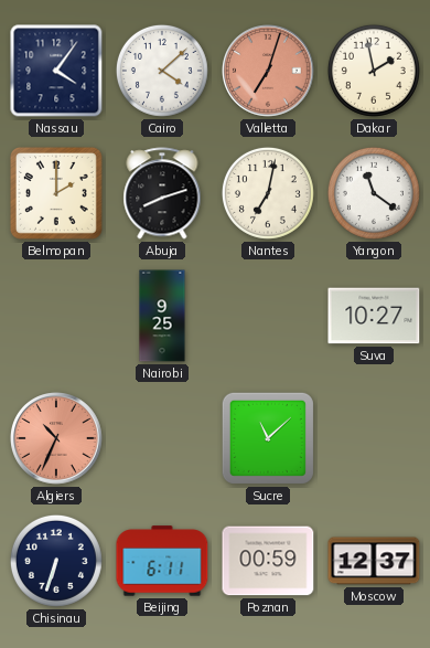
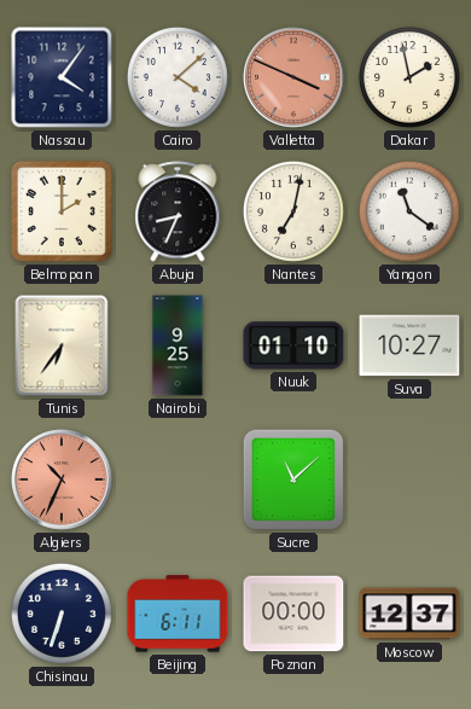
Valletta: 7:03 -> 3:49
Abuja: 8:12 -> 8:34
Tunis: none -> 6:36
Nuuk: none -> 01:10
Poznan: 00:59 -> 00:00
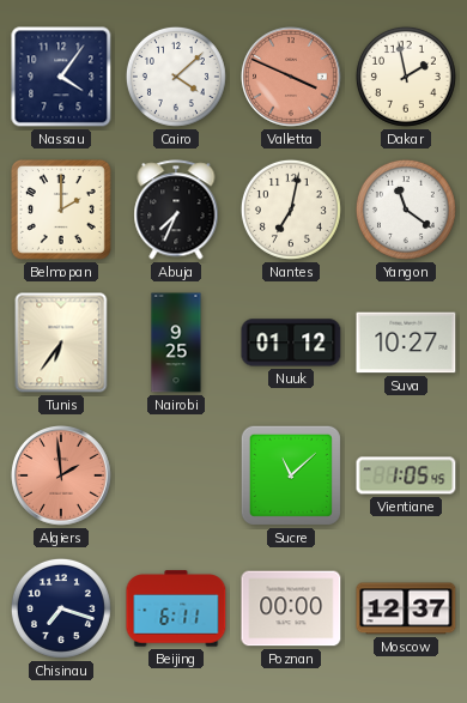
Abuja: 8:34 -> 7:34
Nuuk: 01:10 -> 01:12
Algiers: 10:34 -> 1:59
Vientiane: none -> 1:05
Chisinau: 6:33 -> 7:18
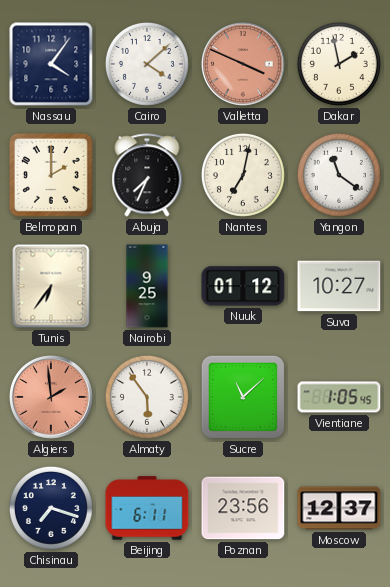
Almaty: none -> 5:54
Poznan: 00:00 -> 23:56
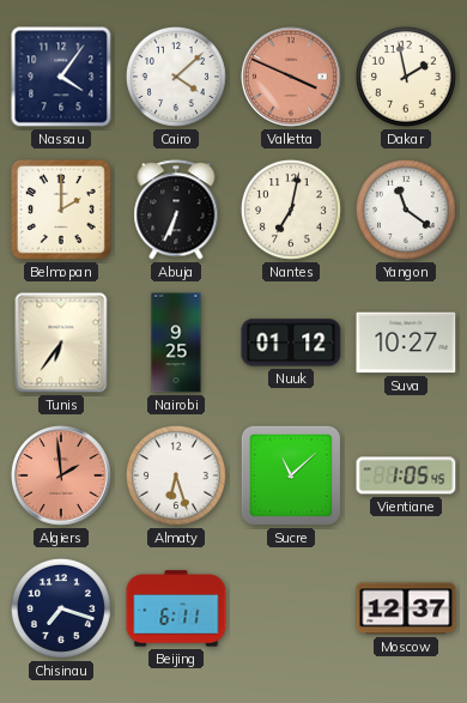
Abuja: 7:34 -> 6:34
Almaty: 5:54 -> 6:27
Poznan: 23:56 -> none
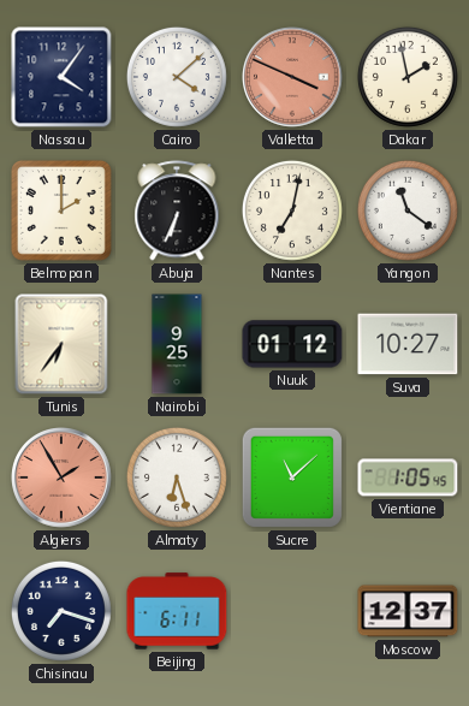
Algiers: 1:59 -> 1:55
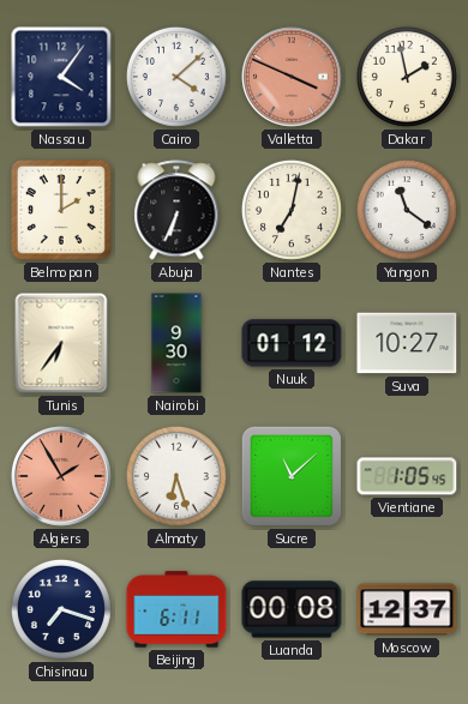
Nairobi: 9:25 -> 9:30
Luanda: none -> 00:08
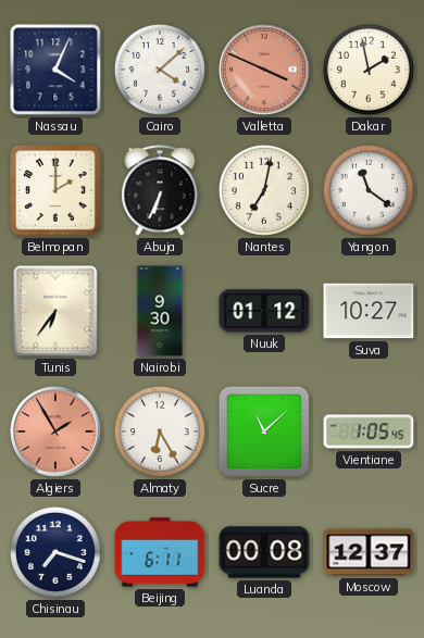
Nassau: 4:06 -> 4:04
Almaty: 6:27 -> 6:25
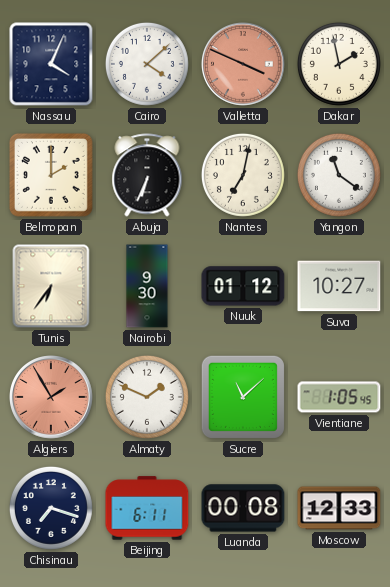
Almaty: 6:25 -> 1:49
Moscow: 12:37 -> 12:33
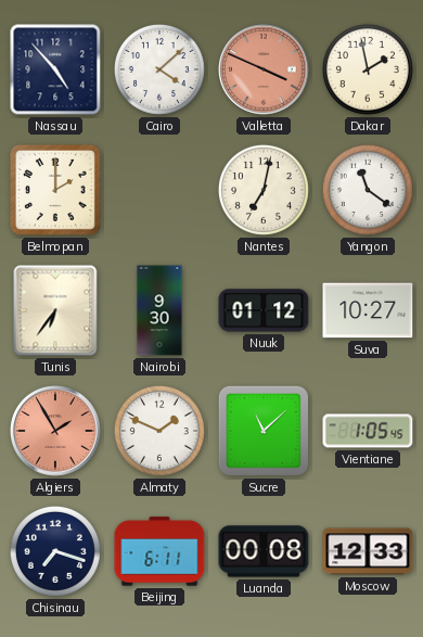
Nassau: 4:04 -> 4:53
Abuja: 6:34 -> none
